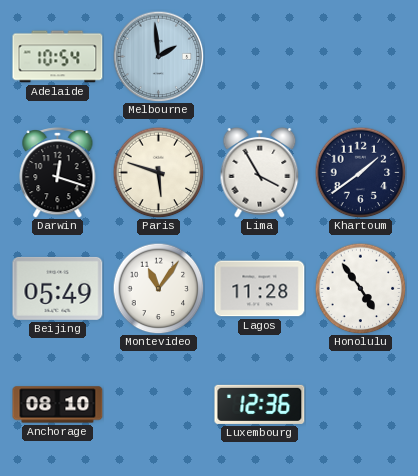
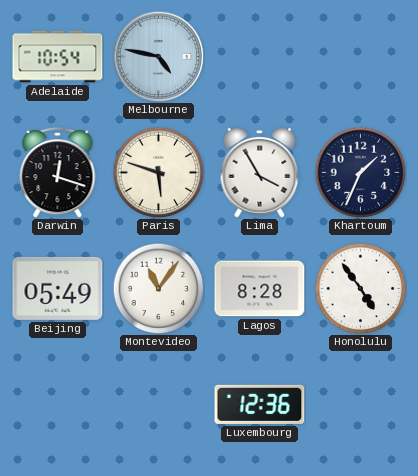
Melbourne: 1:59 -> 4:47
Khartoum: 1:39 -> 1:34
Lagos: 11:28 -> 8:28
Anchorage: 08:10 -> none
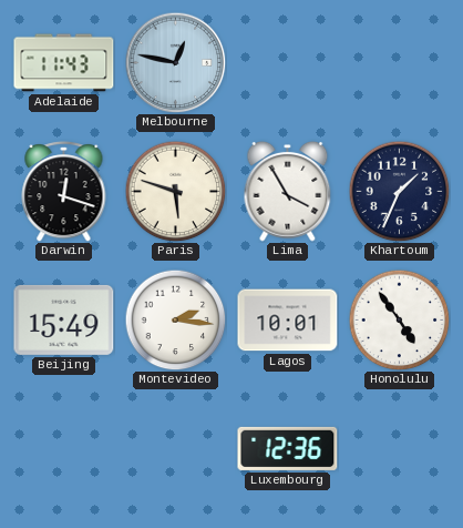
Adelaide: 10:54 -> 11:43
Melbourne: 4:47 -> 12:47
Beijing: 05:49 -> 15:49
Montevideo: 11:06 -> 2:16
Lagos: 8:28 -> 10:01
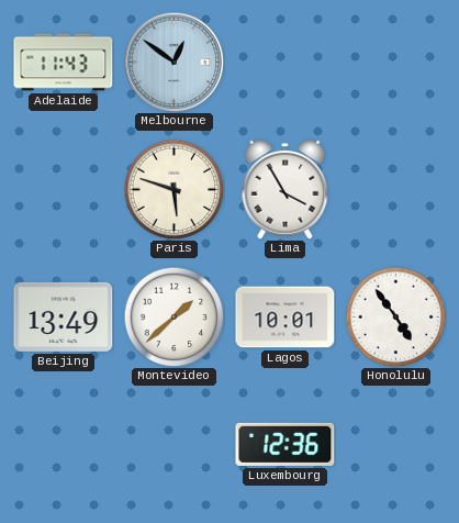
Melbourne: 12:47 -> 12:51
Darwin: 12:18 -> none
Khartoum: 1:34 -> none
Beijing: 15:49 -> 13:49
Montevideo: 2:16 -> 1:38
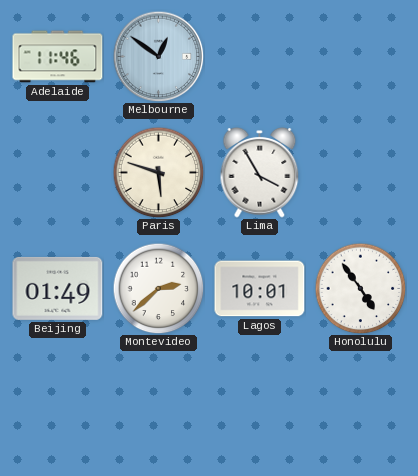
Adelaide: 11:43 -> 11:46
Beijing: 13:49 -> 01:49
Montevideo: 1:38 -> 2:38
Luxembourg: 12:36 -> none
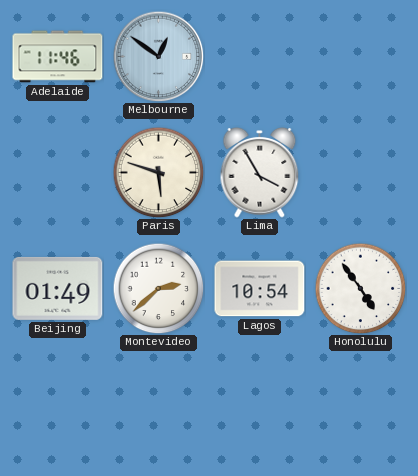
Lagos: 10:01 -> 10:54
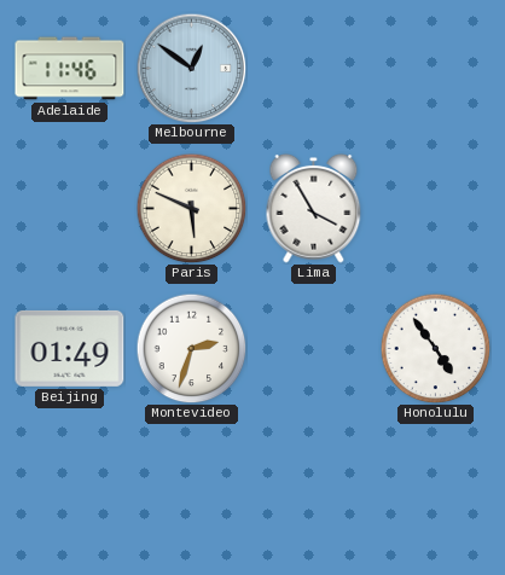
Paris: 5:48 -> 5:49
Montevideo: 2:38 -> 2:33
Lagos: 10:54 -> none
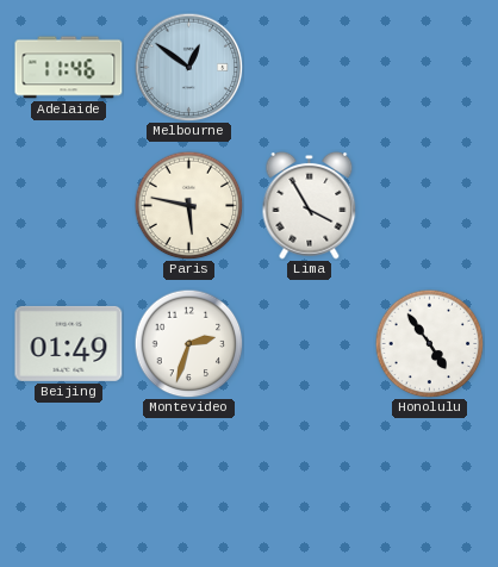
Paris: 5:49 -> 5:47
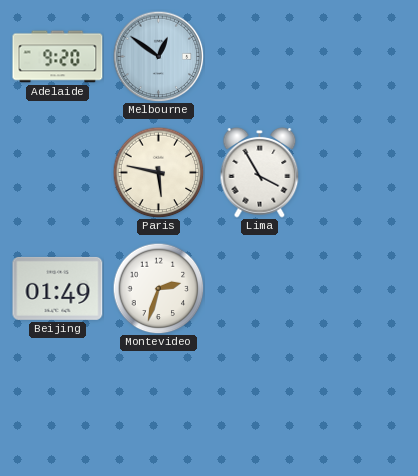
Adelaide: 11:46 -> 9:20
Honolulu: 4:54 -> none
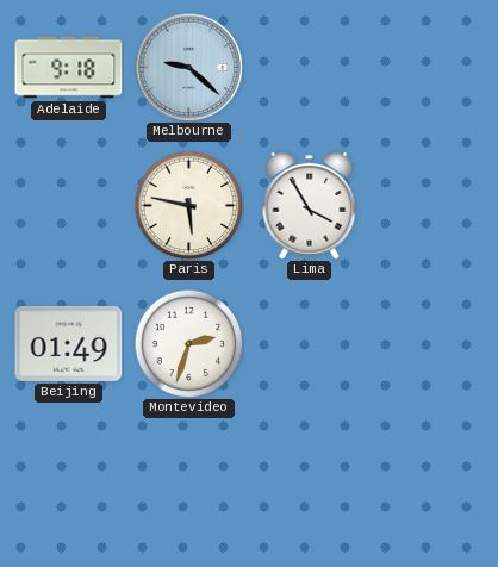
Adelaide: 9:20 -> 9:18
Melbourne: 12:51 -> 9:22
